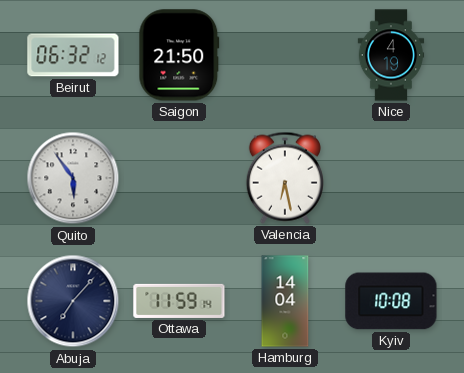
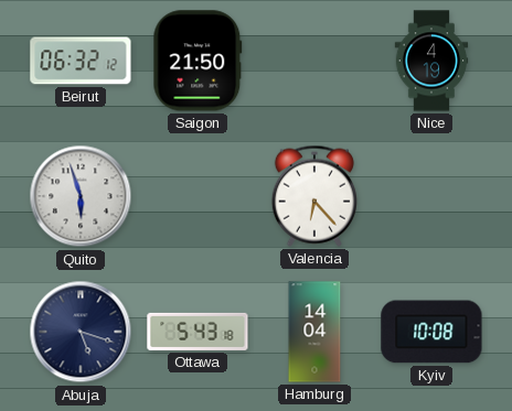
Quito: 5:54 -> 5:57
Valencia: 6:28 -> 6:23
Abuja: 7:07 -> 5:18
Ottawa: 11:59 -> 5:43
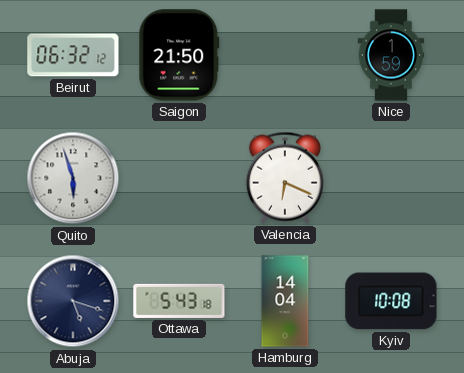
Nice: 4:19 -> 1:59
Valencia: 6:23 -> 6:19
